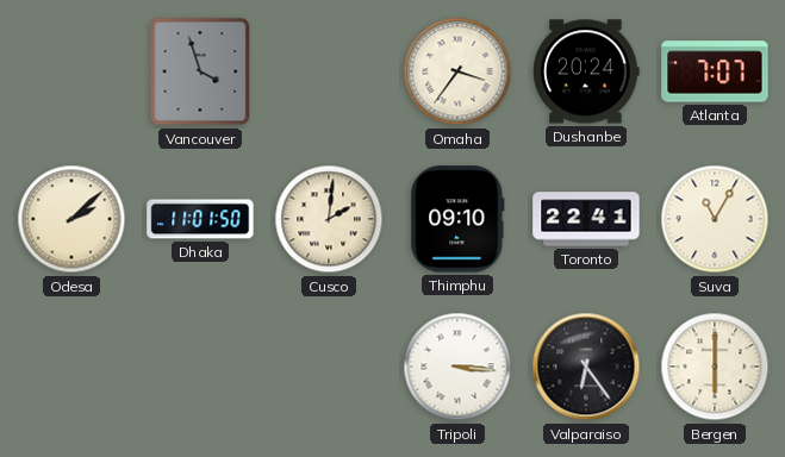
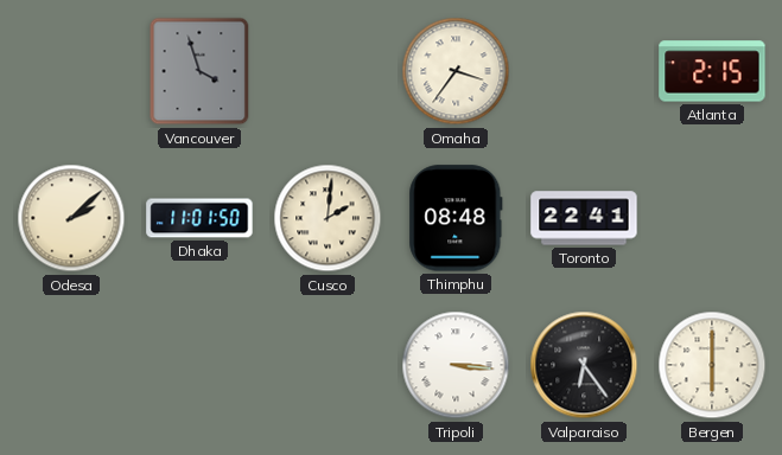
Dushanbe: 20:24 -> none
Atlanta: 7:07 -> 2:15
Thimphu: 09:10 -> 08:48
Suva: 11:05 -> none
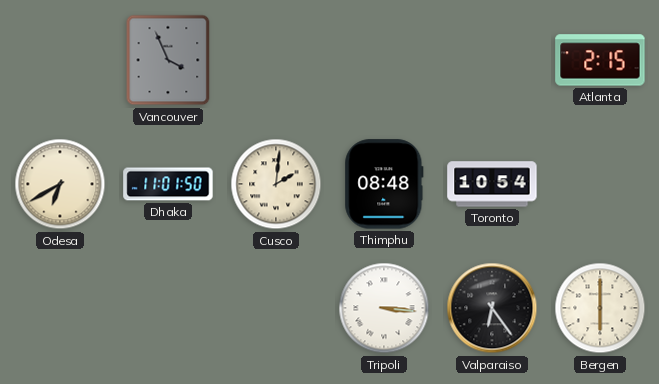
Vancouver: 3:57 -> 3:56
Omaha: 3:36 -> none
Odesa: 2:08 -> 6:40
Toronto: 22:41 -> 10:54
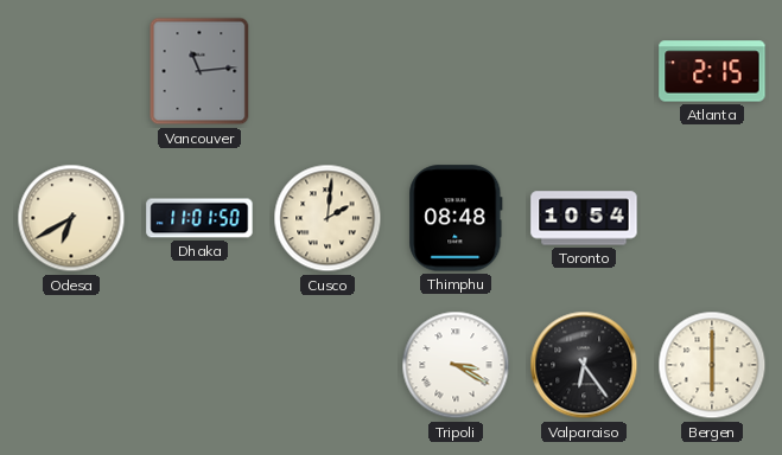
Vancouver: 3:56 -> 11:14
Tripoli: 3:16 -> 3:20
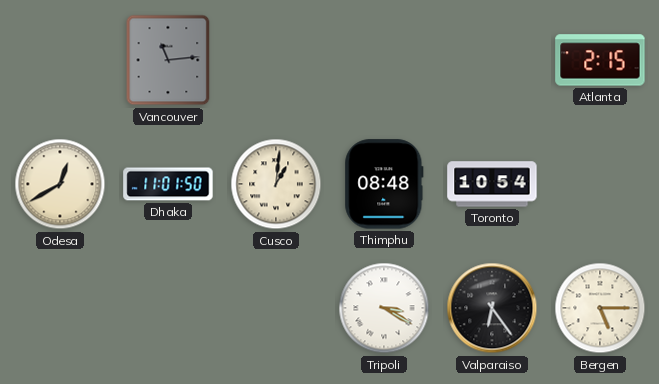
Odesa: 6:40 -> 12:40
Cusco: 2:01 -> 1:01
Bergen: 6:00 -> 5:15
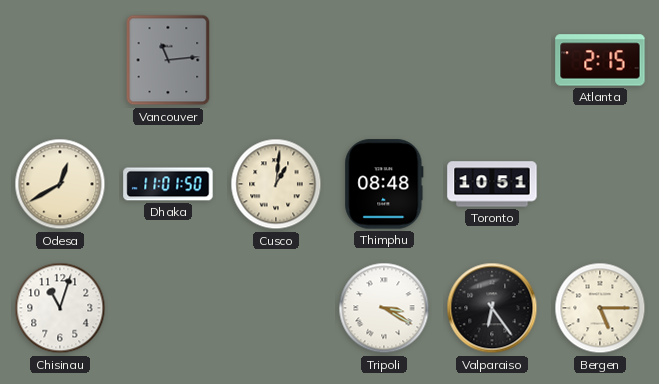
Toronto: 10:54 -> 10:51
Chisinau: none -> 11:03
